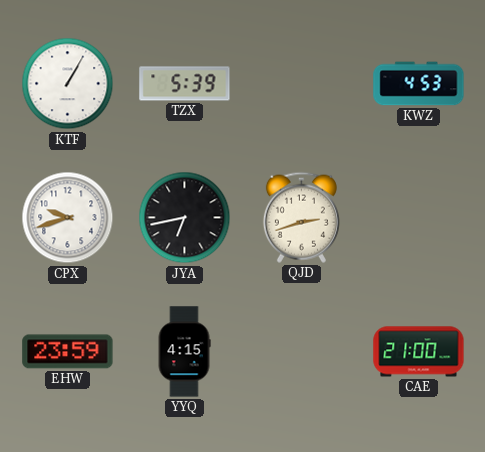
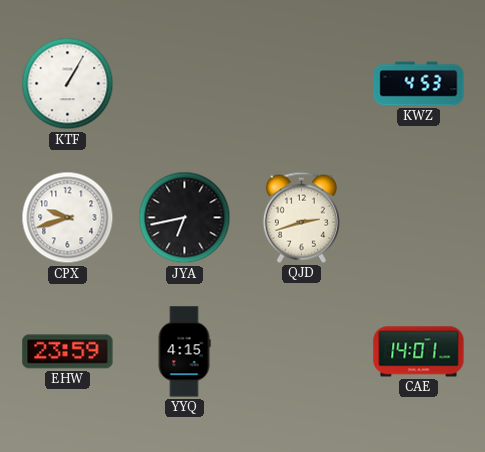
TZX: 5:39 -> none
CAE: 21:00 -> 14:01
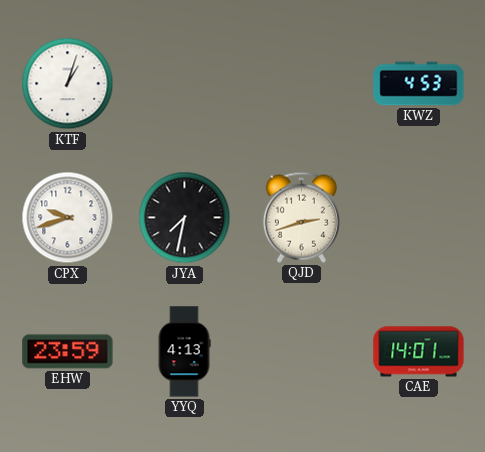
KTF: 1:05 -> 1:03
JYA: 6:43 -> 7:32
YYQ: 4:15 -> 4:13
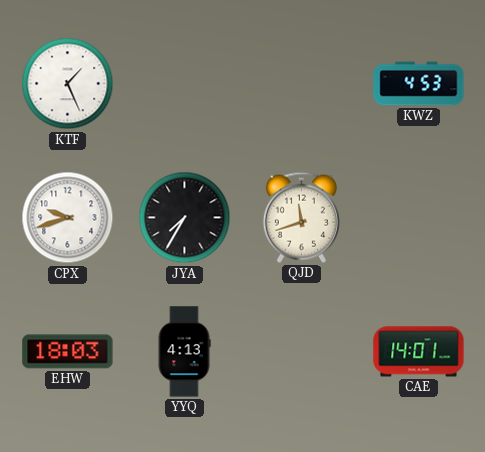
KTF: 1:03 -> 1:26
JYA: 7:32 -> 7:35
QJD: 2:42 -> 11:42
EHW: 23:59 -> 18:03
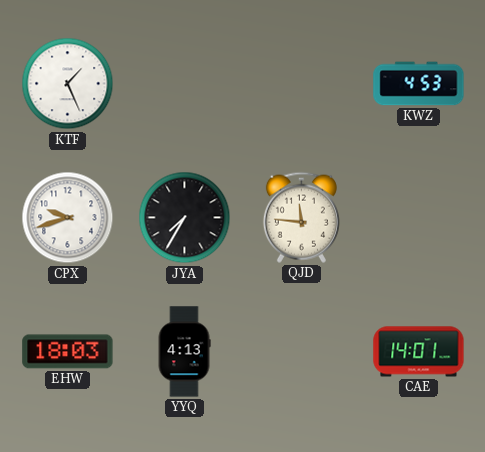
QJD: 11:42 -> 11:46
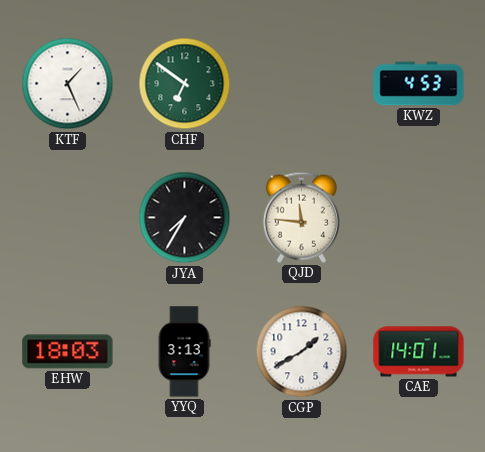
CHF: none -> 6:51
CPX: 9:42 -> none
YYQ: 4:13 -> 3:13
CGP: none -> 1:40
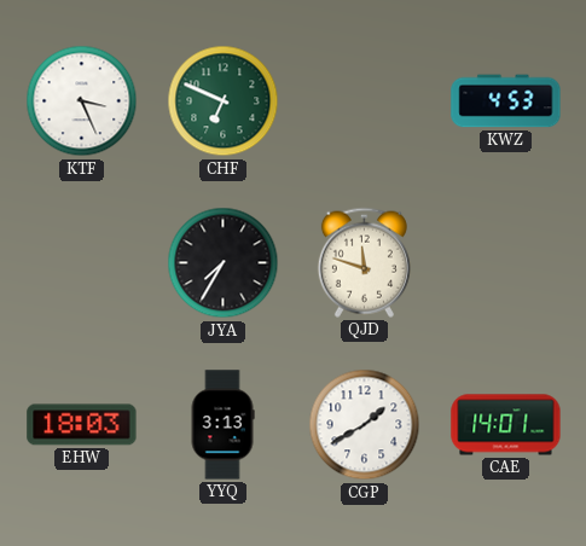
KTF: 1:26 -> 3:26
CHF: 6:51 -> 6:49
QJD: 11:46 -> 11:48
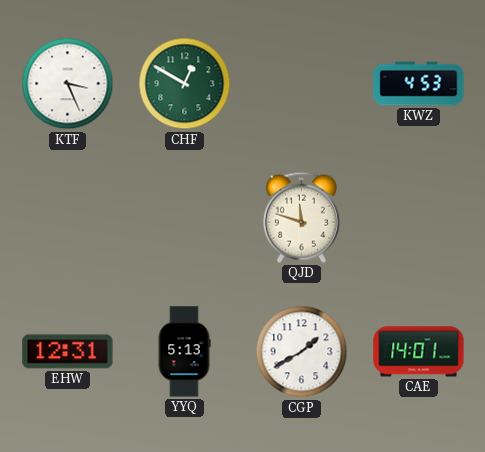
CHF: 6:49 -> 12:50
JYA: 7:35 -> none
EHW: 18:03 -> 12:31
YYQ: 3:13 -> 5:13
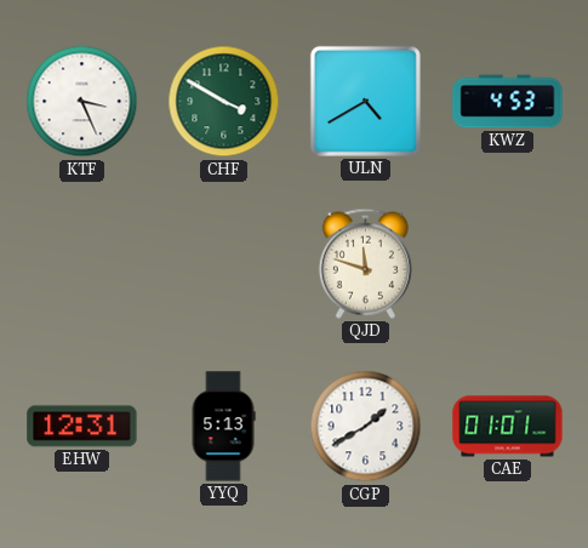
CHF: 12:50 -> 3:50
ULN: none -> 4:40
CAE: 14:01 -> 01:01
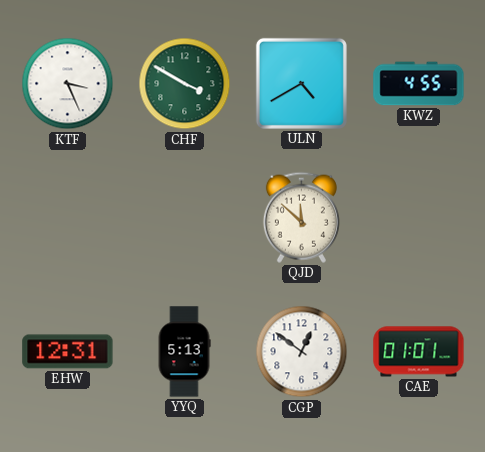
KWZ: 4:53 -> 4:55
QJD: 11:48 -> 11:52
CGP: 1:40 -> 12:51
